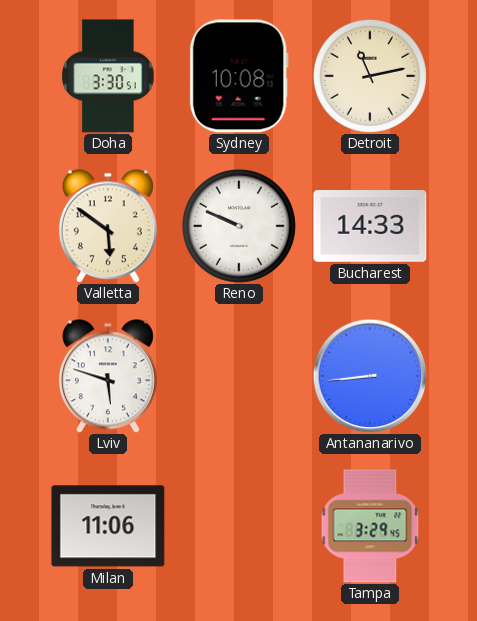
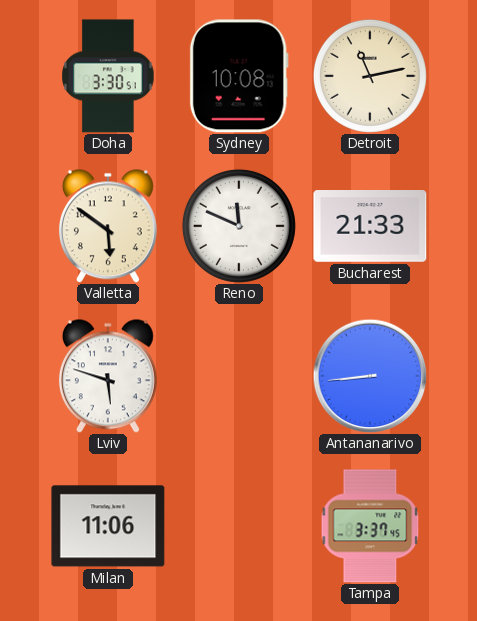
Reno: 9:49 -> 11:49
Bucharest: 14:33 -> 21:33
Tampa: 3:29 -> 3:37
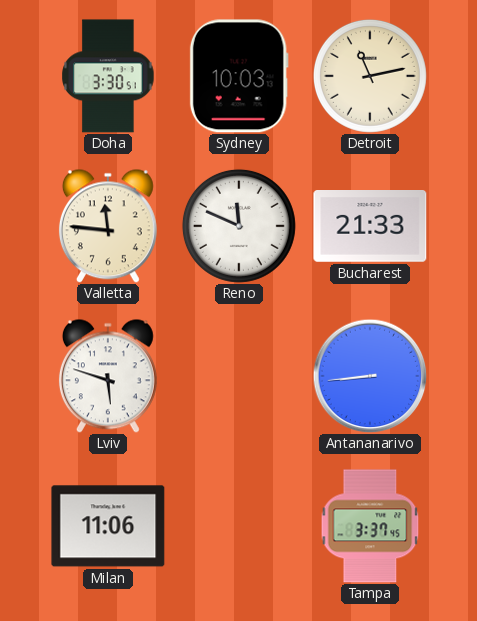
Sydney: 10:08 -> 10:03
Valletta: 5:51 -> 11:46
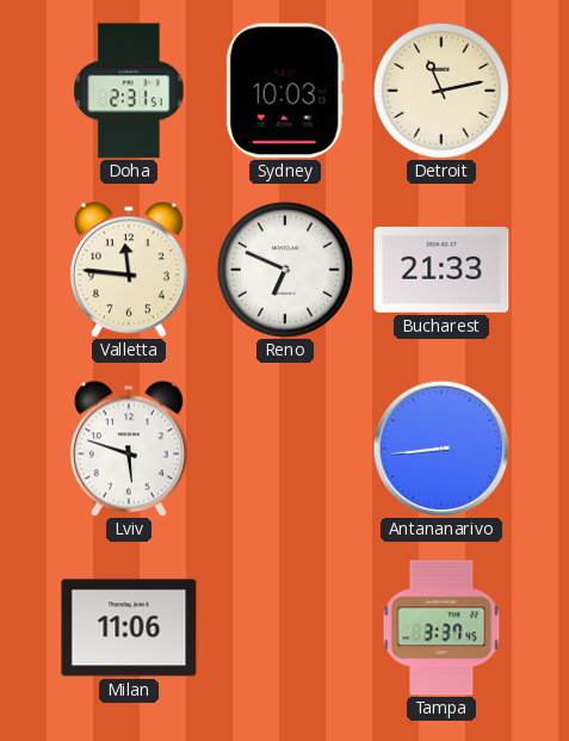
Doha: 3:30 -> 2:31
Reno: 11:49 -> 6:49
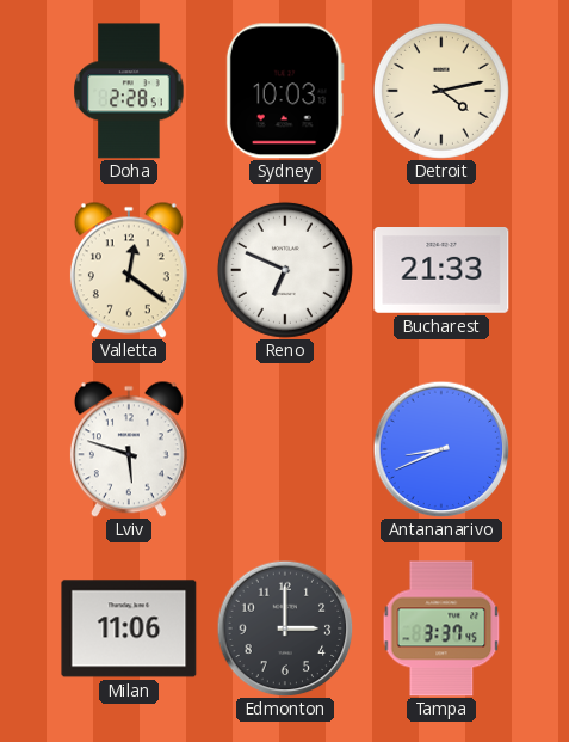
Doha: 2:31 -> 2:28
Detroit: 11:13 -> 4:13
Valletta: 11:46 -> 12:21
Antananarivo: 8:44 -> 8:41
Edmonton: none -> 3:00
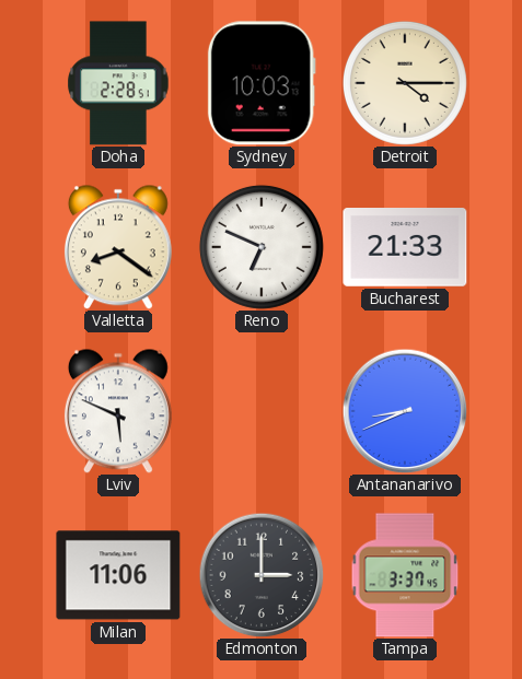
Detroit: 4:13 -> 4:15
Valletta: 12:21 -> 8:21
Lviv: 5:48 -> 5:49
